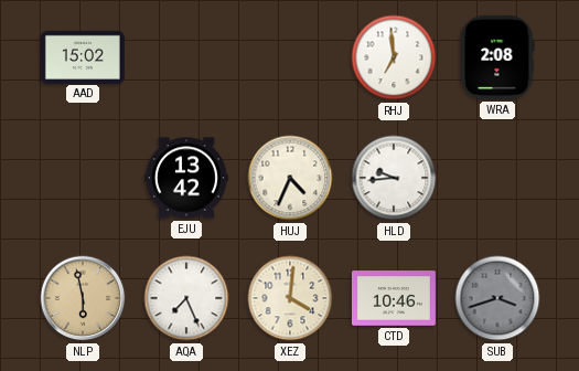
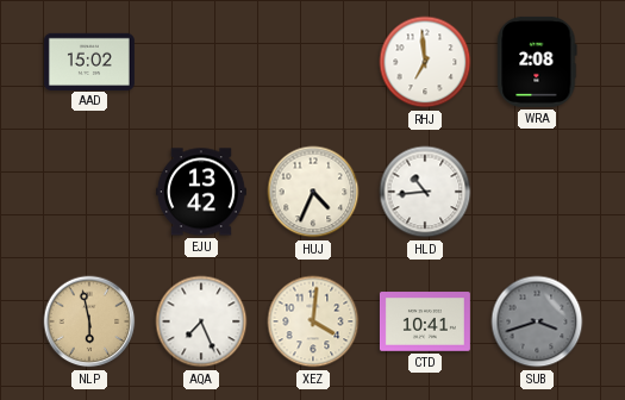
HLD: 9:44 -> 10:44
CTD: 10:46 -> 10:41
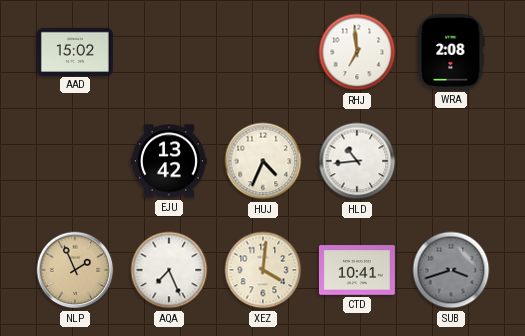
NLP: 5:58 -> 1:56
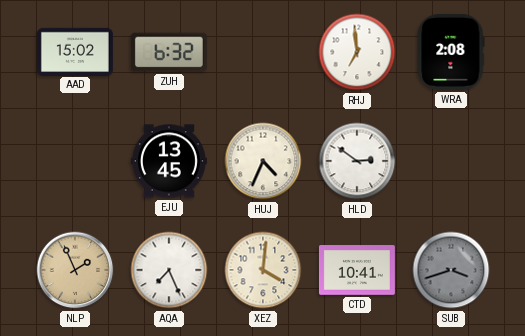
ZUH: none -> 6:32
EJU: 13:42 -> 13:45
HLD: 10:44 -> 2:51
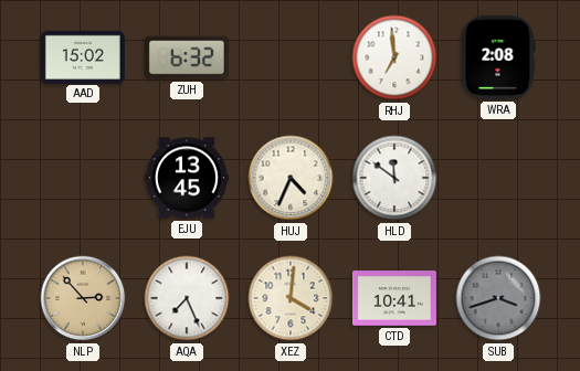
HLD: 2:51 -> 11:51
NLP: 1:56 -> 2:53
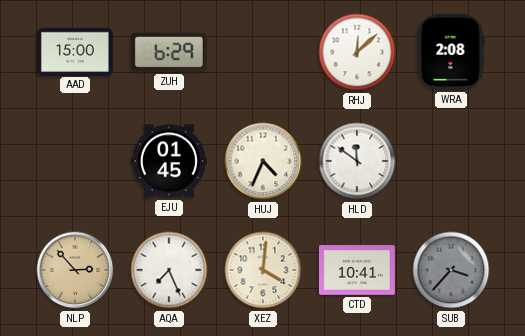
AAD: 15:02 -> 15:00
ZUH: 6:32 -> 6:29
RHJ: 6:59 -> 12:08
EJU: 13:45 -> 01:45
SUB: 3:42 -> 3:37
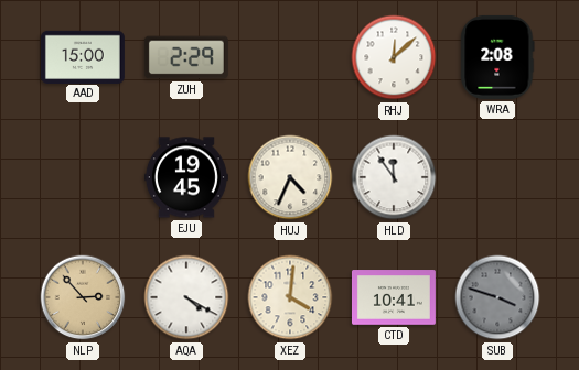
ZUH: 6:29 -> 2:29
EJU: 01:45 -> 19:45
HLD: 11:51 -> 11:54
AQA: 7:26 -> 4:20
SUB: 3:37 -> 3:48
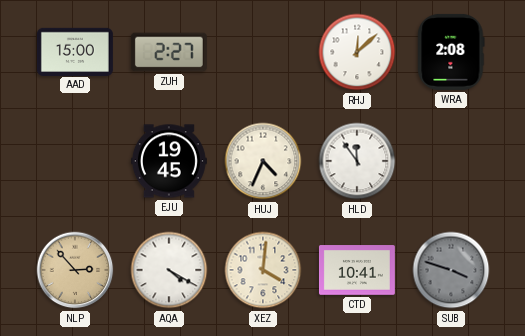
ZUH: 2:29 -> 2:27
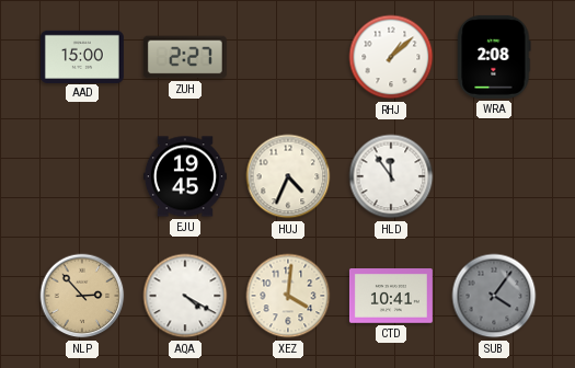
RHJ: 12:08 -> 1:08
SUB: 3:48 -> 4:06
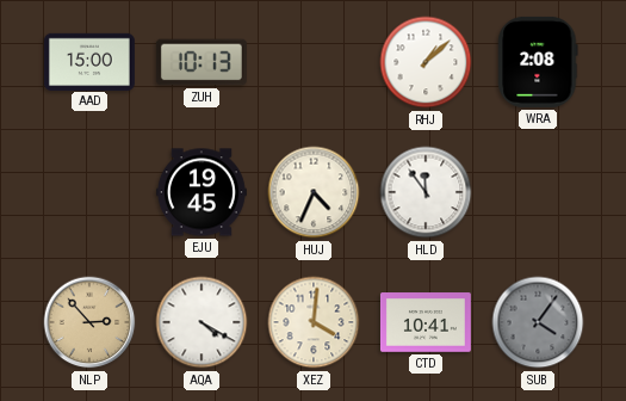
ZUH: 2:27 -> 10:13
